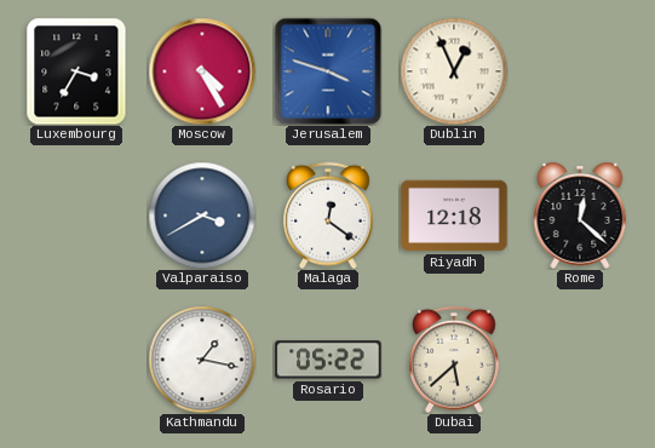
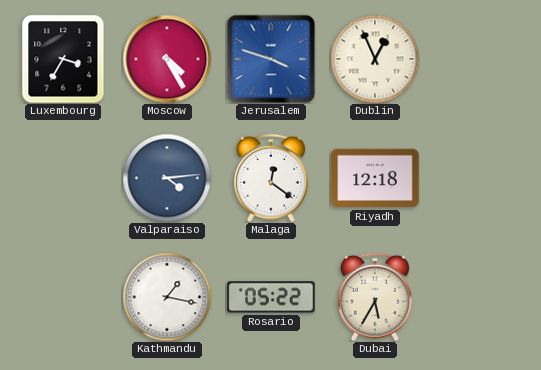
Valparaiso: 3:40 -> 4:14
Rome: 12:22 -> none
Dubai: 5:38 -> 5:35
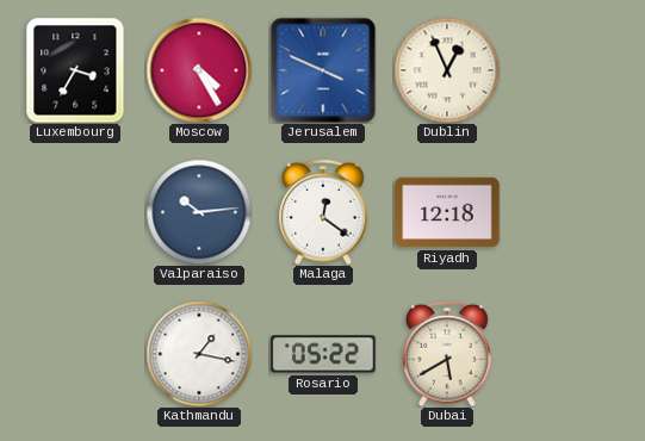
Jerusalem: 3:48 -> 3:49
Valparaiso: 4:14 -> 10:14
Dubai: 5:35 -> 5:40
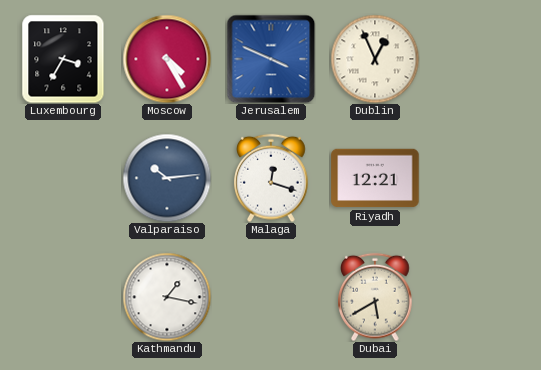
Malaga: 12:21 -> 12:18
Riyadh: 12:18 -> 12:21
Rosario: 05:22 -> none
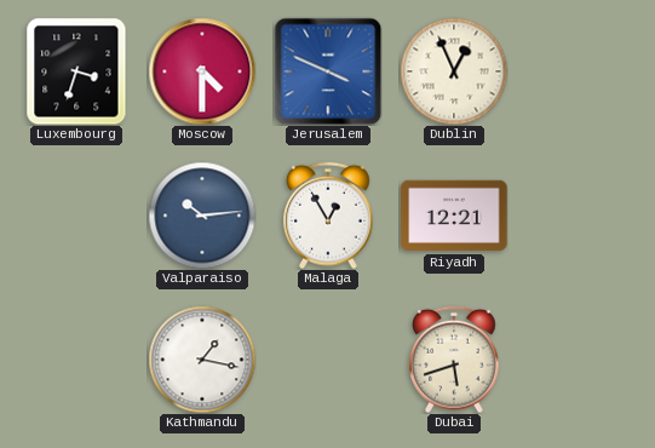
Luxembourg: 3:35 -> 3:33
Moscow: 4:25 -> 4:30
Malaga: 12:18 -> 12:55
Dubai: 5:40 -> 5:42
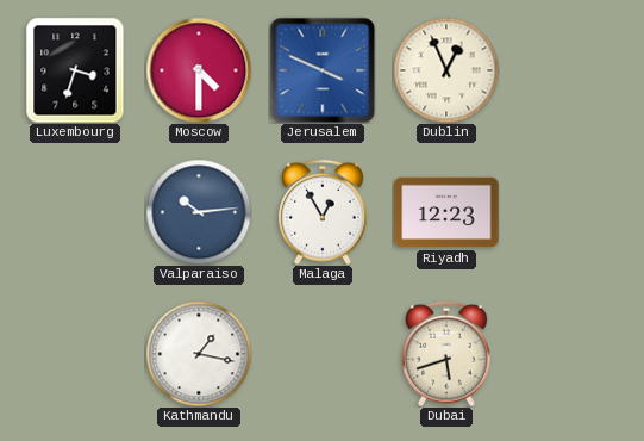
Riyadh: 12:21 -> 12:23
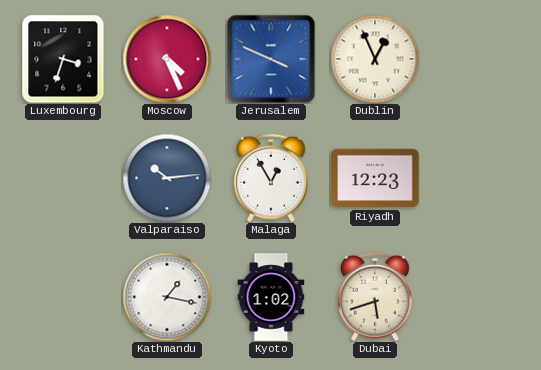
Moscow: 4:30 -> 4:26
Kyoto: none -> 1:02
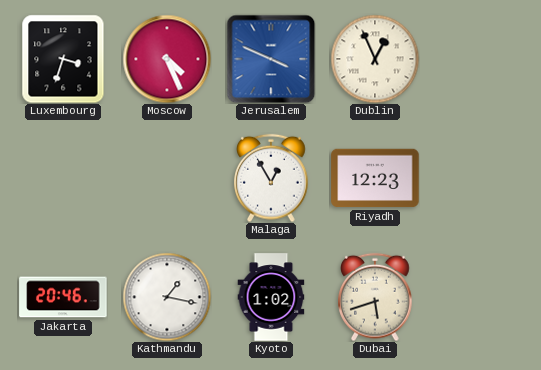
Valparaiso: 10:14 -> none
Jakarta: none -> 20:46
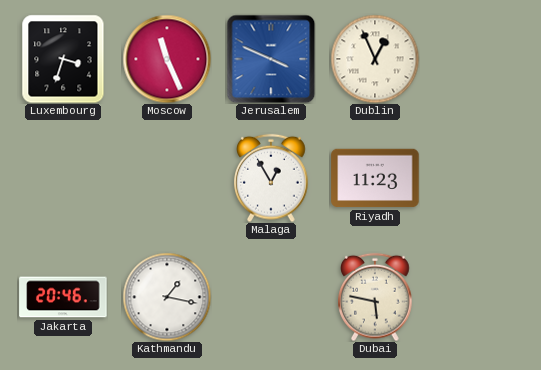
Moscow: 4:26 -> 11:26
Riyadh: 12:23 -> 11:23
Kyoto: 1:02 -> none
Dubai: 5:42 -> 5:47
